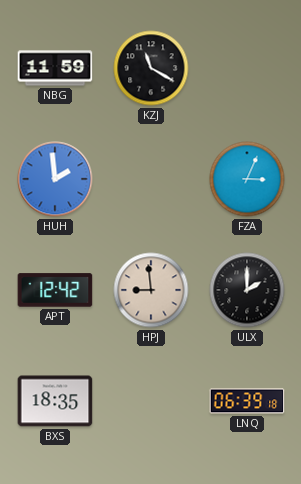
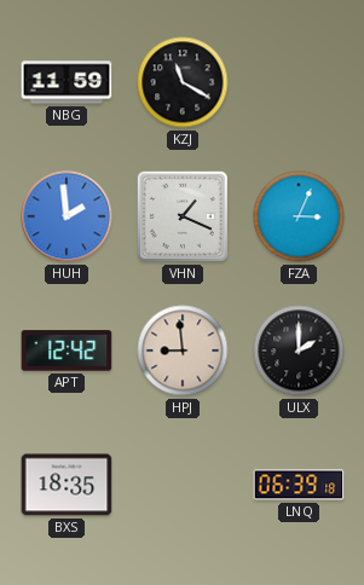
VHN: none -> 1:19
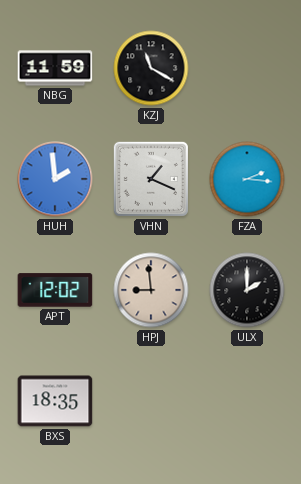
FZA: 3:04 -> 2:16
APT: 12:42 -> 12:02
LNQ: 06:39 -> none
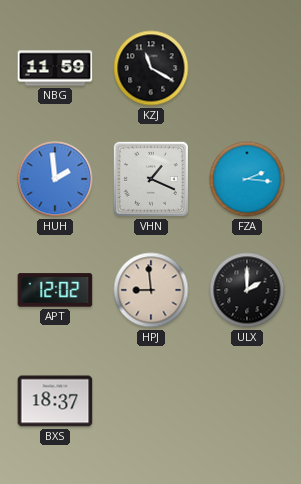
BXS: 18:35 -> 18:37
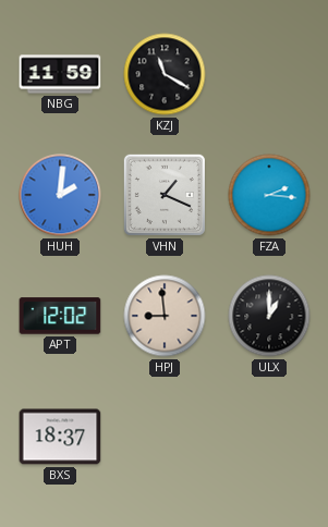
HUH: 1:59 -> 2:01
ULX: 2:00 -> 1:00
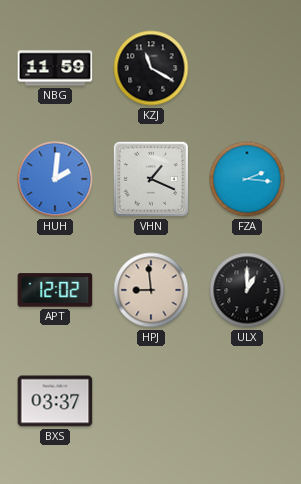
BXS: 18:37 -> 03:37
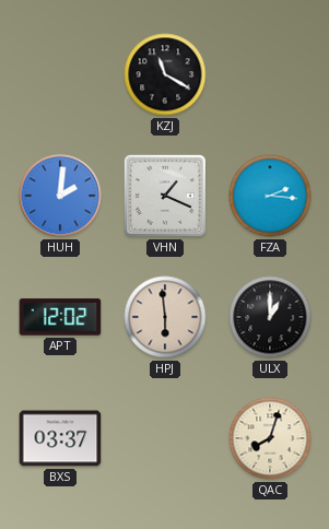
NBG: 11:59 -> none
HPJ: 8:59 -> 5:59
QAC: none -> 8:03
